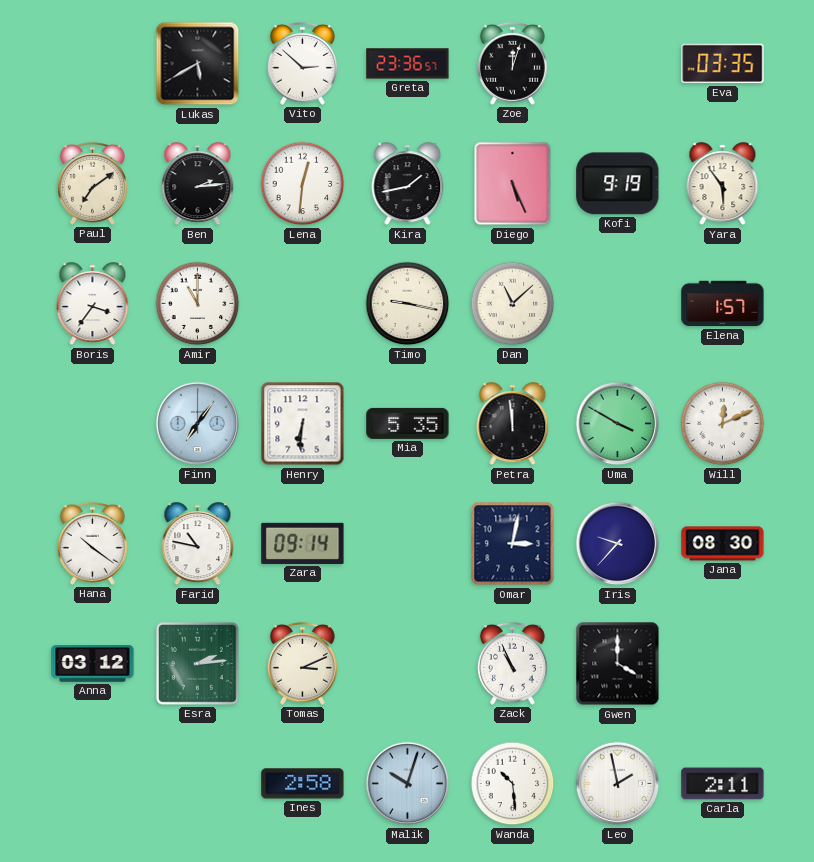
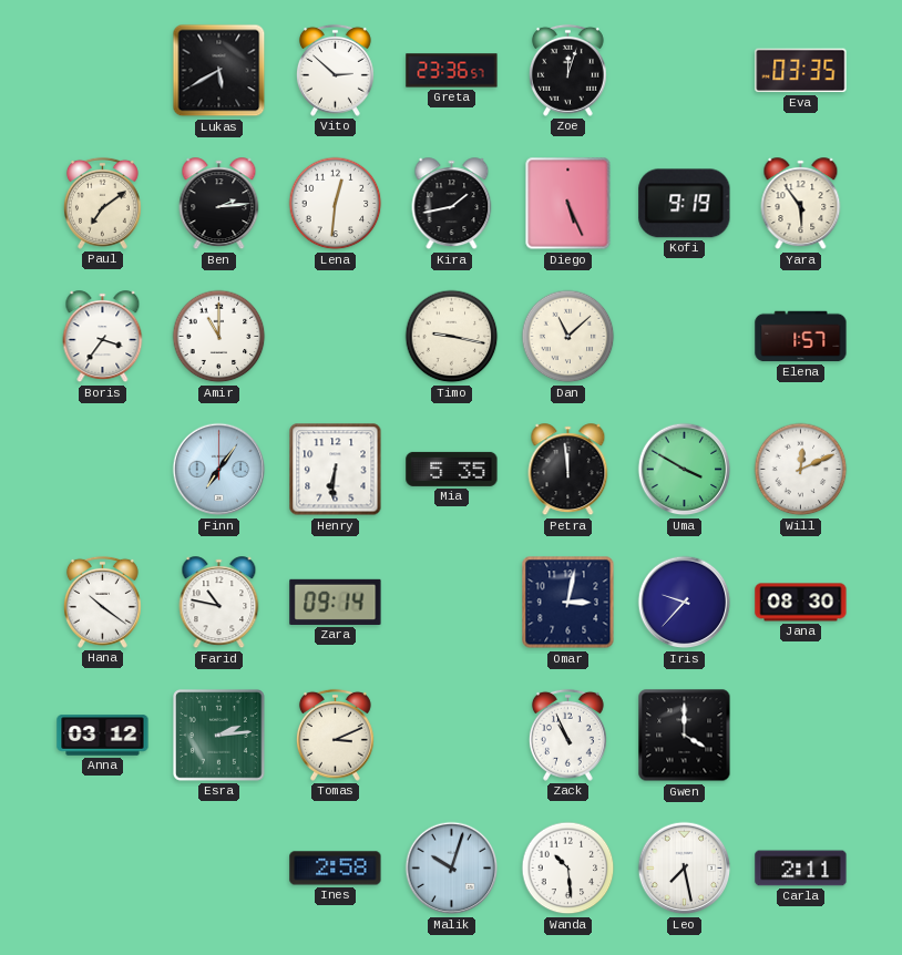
Leo: 1:58 -> 7:28
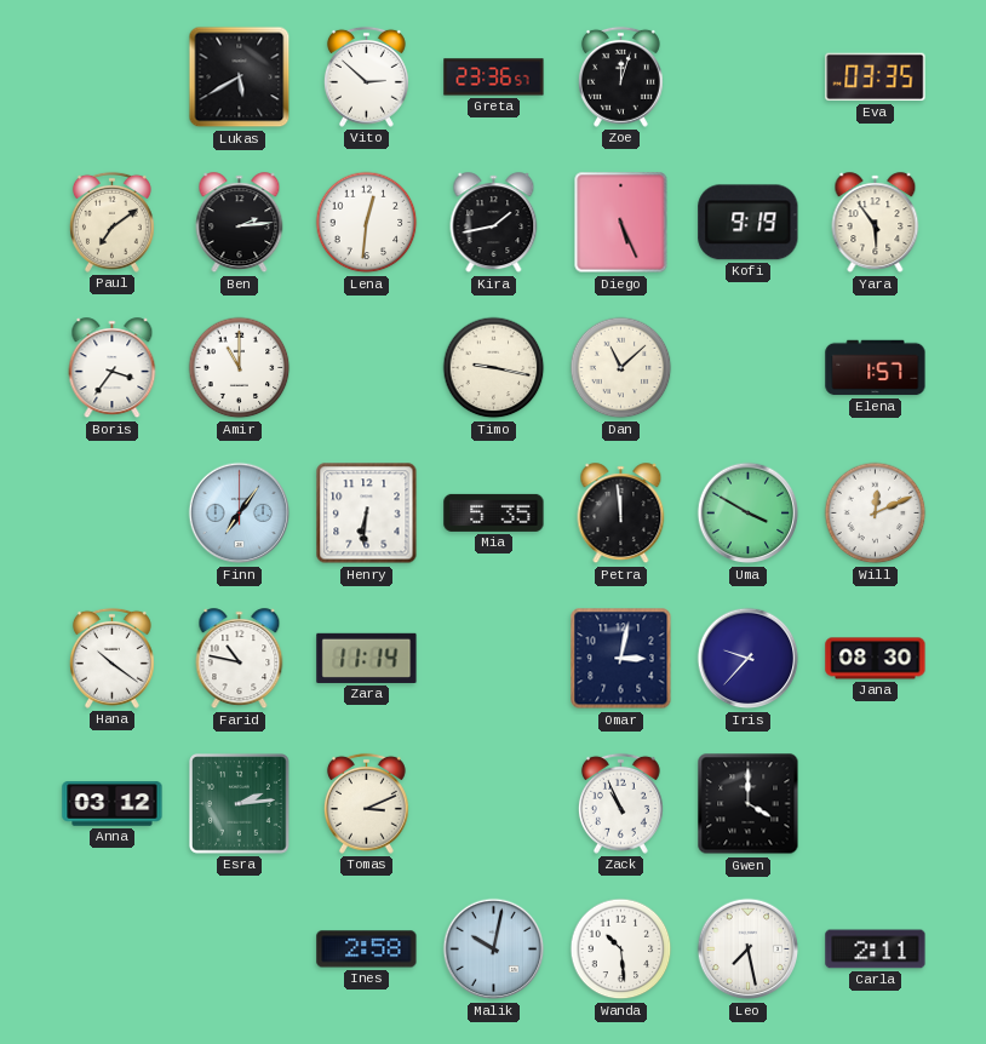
Zara: 09:14 -> 11:14
Malik: 10:03 -> 10:02
